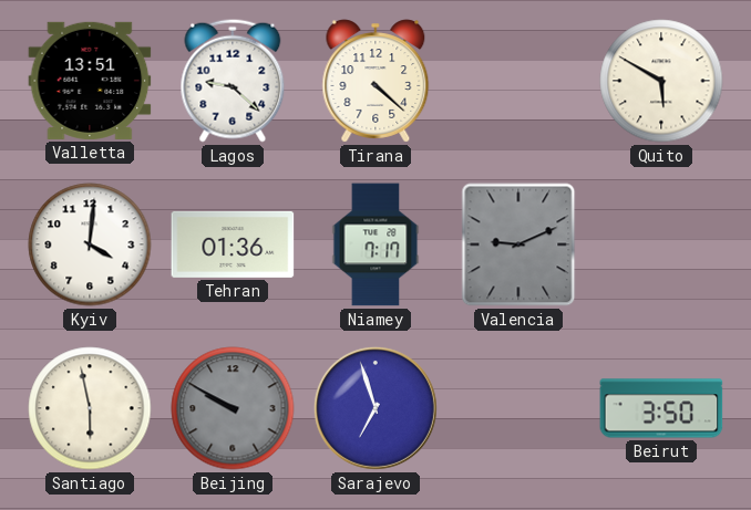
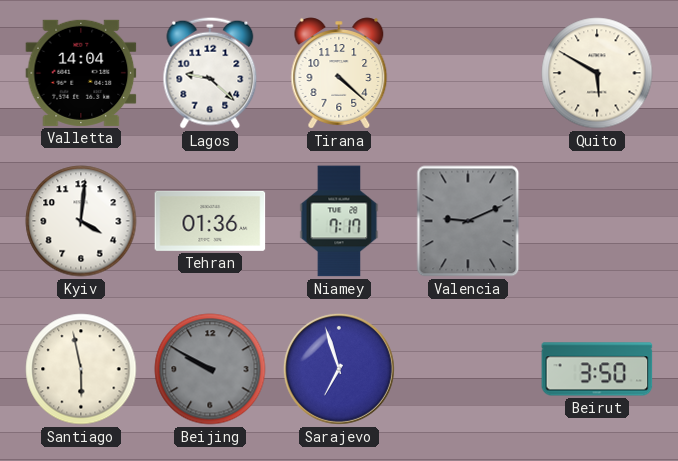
Valletta: 13:51 -> 14:04
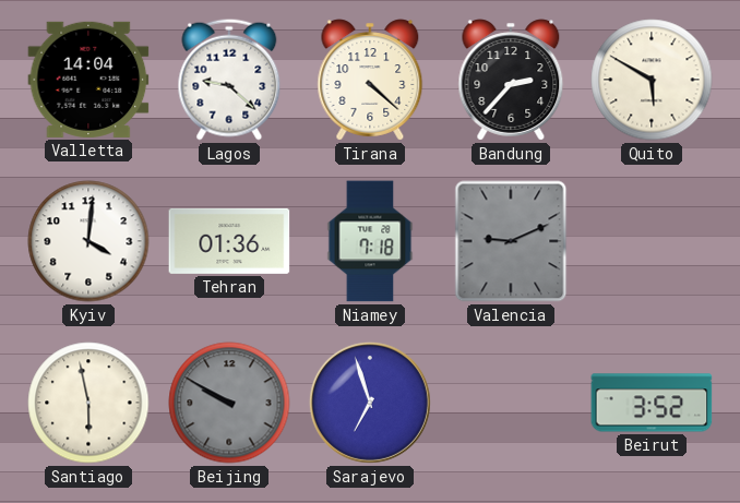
Bandung: none -> 2:37
Niamey: 7:17 -> 7:18
Beirut: 3:50 -> 3:52
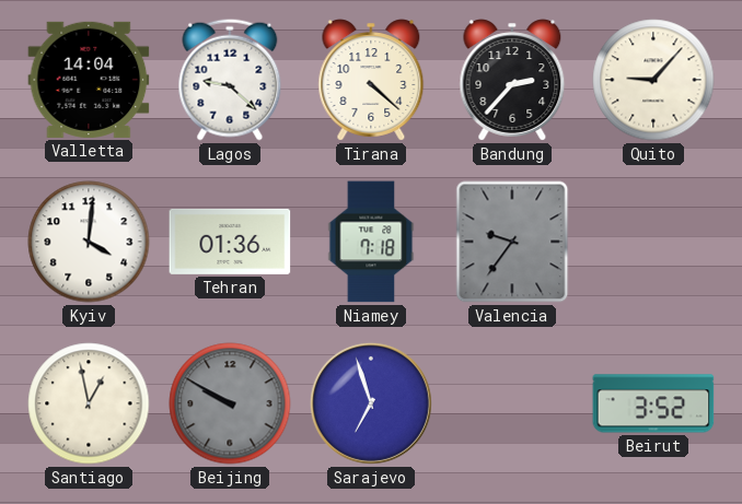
Quito: 5:50 -> 9:07
Valencia: 9:11 -> 9:36
Santiago: 5:58 -> 12:58
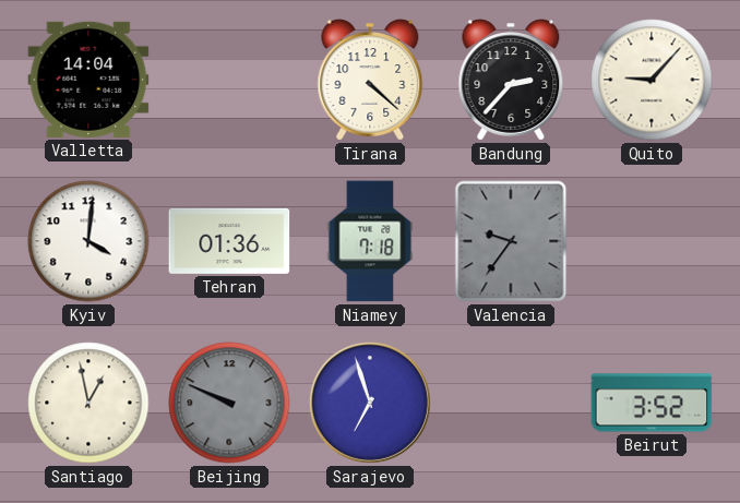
Lagos: 9:22 -> none
Beijing: 9:50 -> 9:49
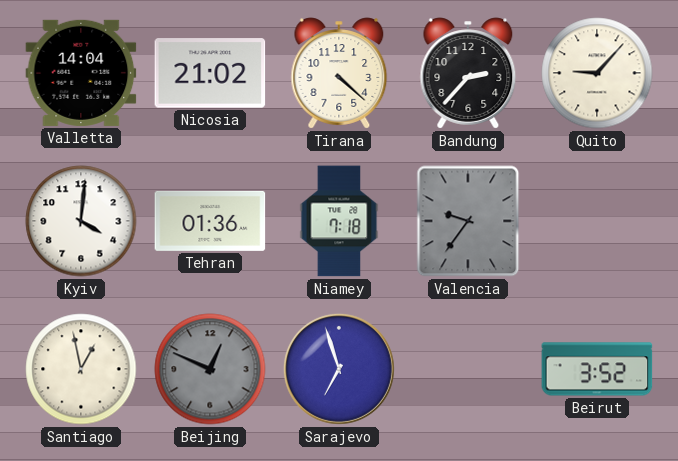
Nicosia: none -> 21:02
Beijing: 9:49 -> 12:49
